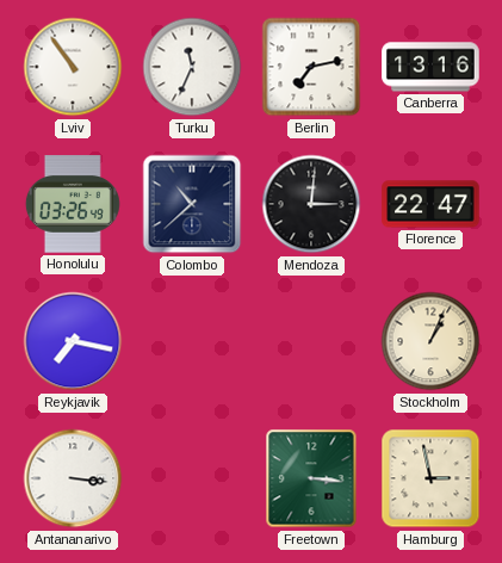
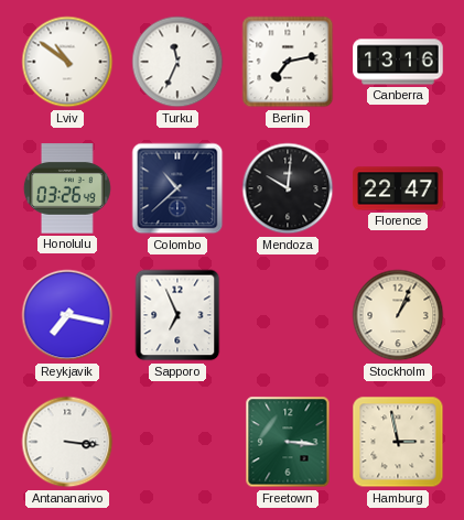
Lviv: 10:54 -> 10:51
Mendoza: 3:01 -> 10:01
Sapporo: none -> 6:56
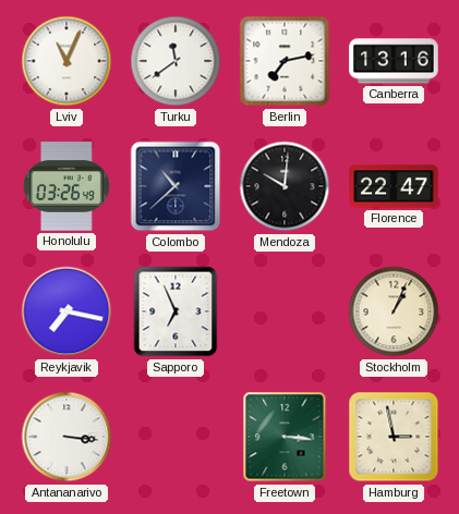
Lviv: 10:51 -> 11:04
Turku: 11:34 -> 11:39
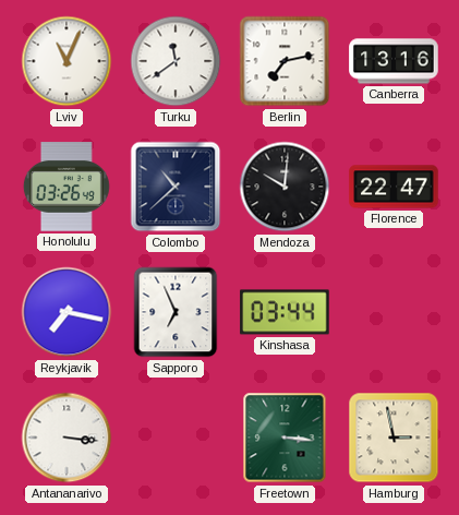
Kinshasa: none -> 03:44
Stockholm: 1:04 -> none
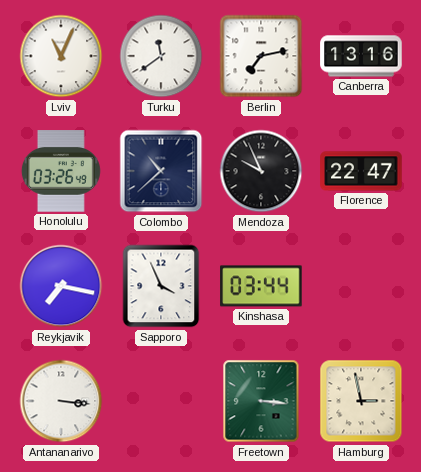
Mendoza: 10:01 -> 9:56
Sapporo: 6:56 -> 3:56
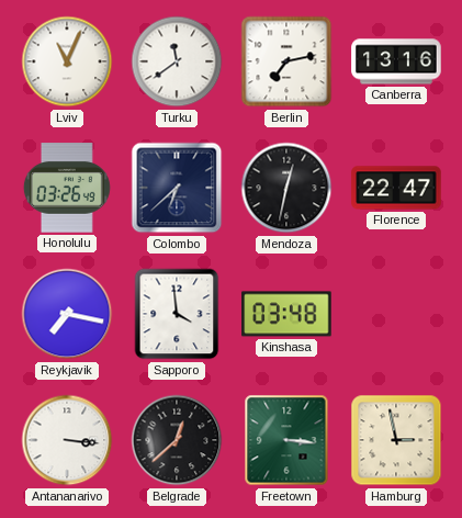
Colombo: 10:38 -> 6:38
Mendoza: 9:56 -> 12:32
Sapporo: 3:56 -> 3:59
Kinshasa: 03:44 -> 03:48
Belgrade: none -> 12:38
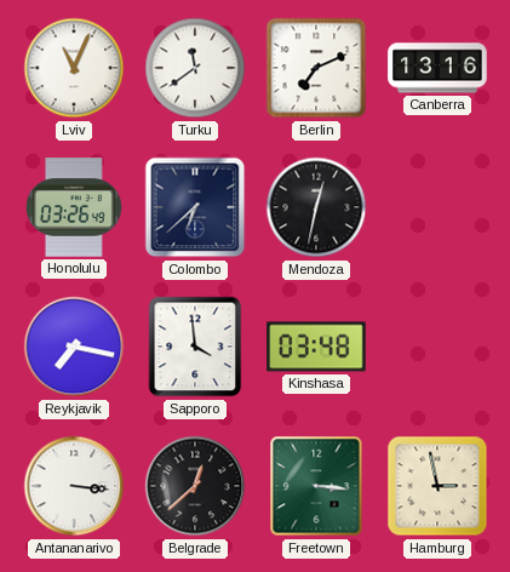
Berlin: 7:13 -> 7:11
Florence: 22:47 -> none
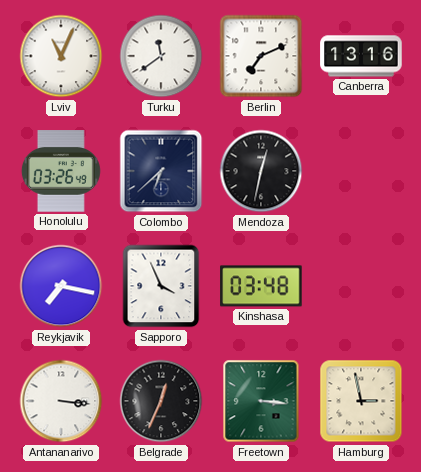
Sapporo: 3:59 -> 3:56
Belgrade: 12:38 -> 12:34
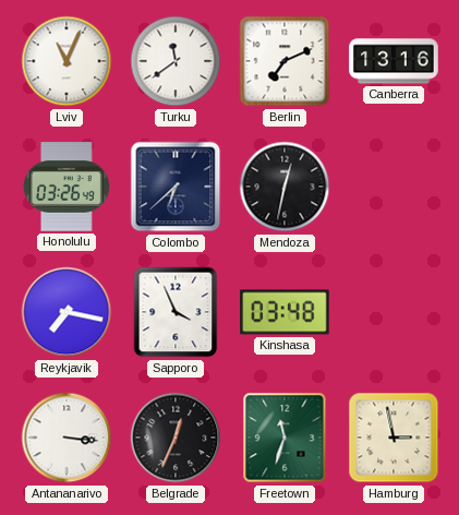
Freetown: 3:16 -> 11:33
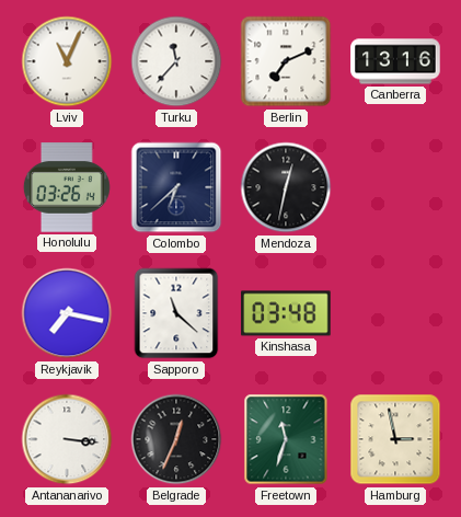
Turku: 11:39 -> 11:37
Honolulu: 03:26:49 -> 03:26:14
Sapporo: 3:56 -> 11:22
